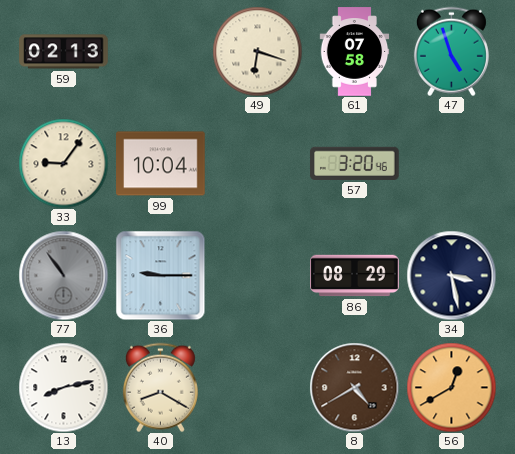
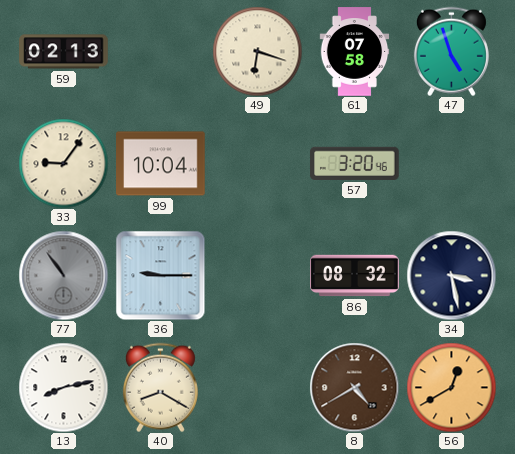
86: 08:29 -> 08:32
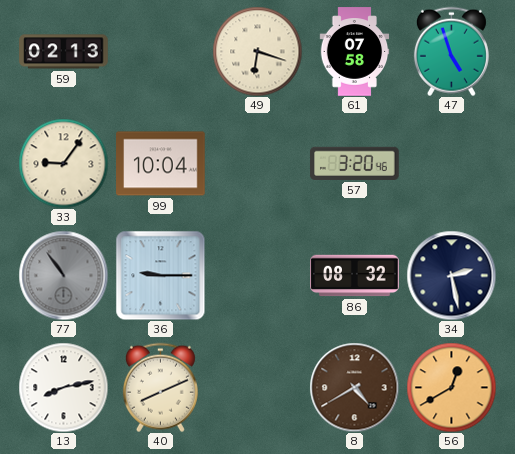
34: 3:28 -> 2:28
40: 8:20 -> 8:11
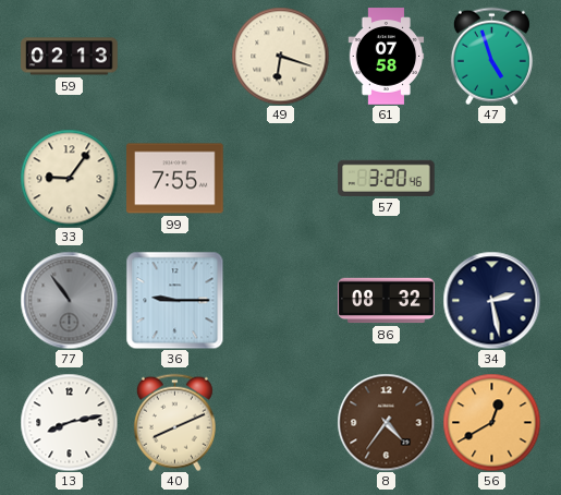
99: 10:04 -> 7:55
8: 4:40 -> 4:36
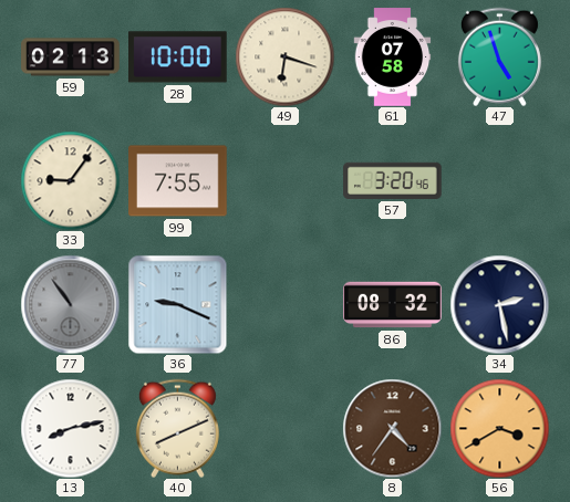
28: none -> 10:00
36: 9:15 -> 9:19
56: 12:40 -> 3:40
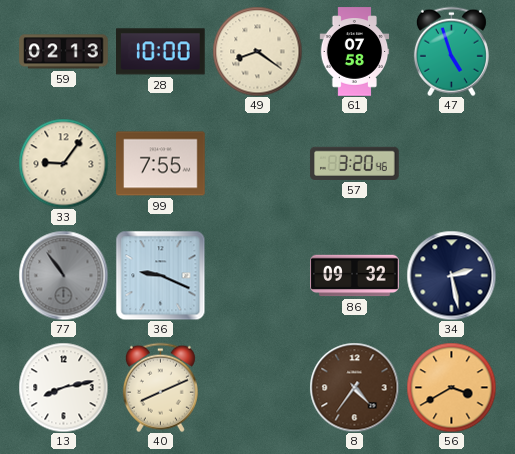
49: 6:18 -> 8:21
86: 08:32 -> 09:32
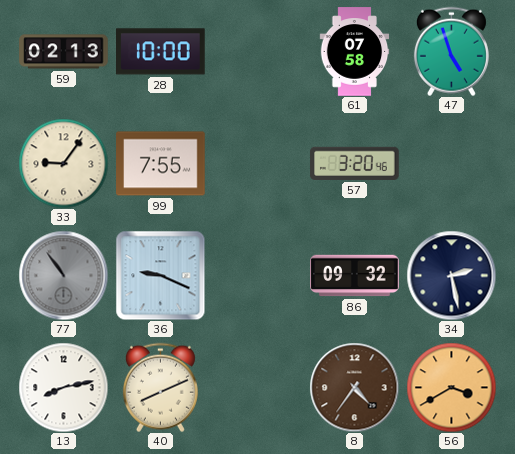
49: 8:21 -> none
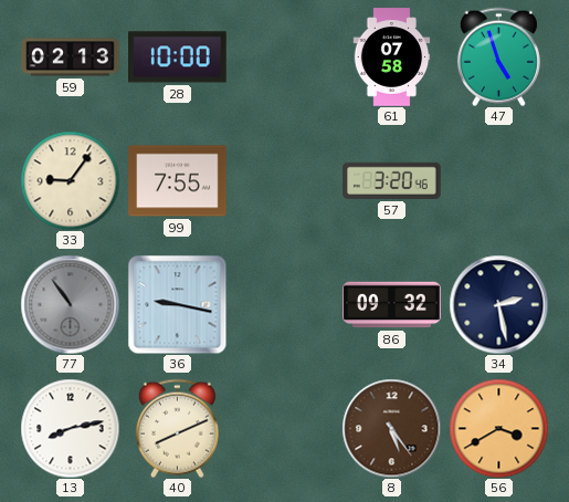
36: 9:19 -> 9:17
8: 4:36 -> 5:24
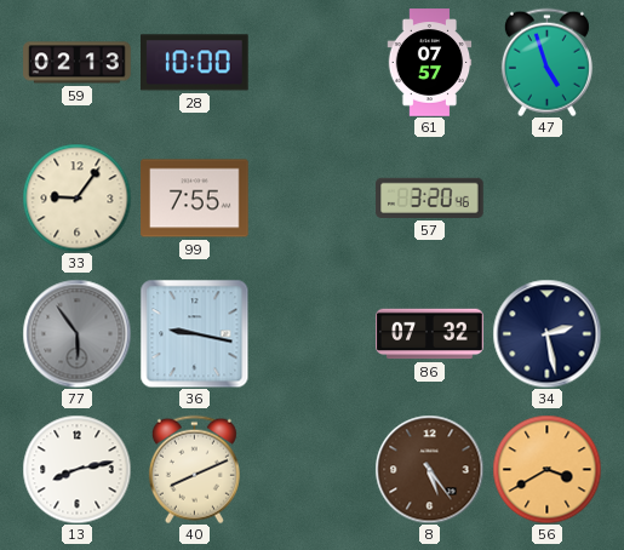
61: 07:58 -> 07:57
77: 10:54 -> 5:54
86: 09:32 -> 07:32
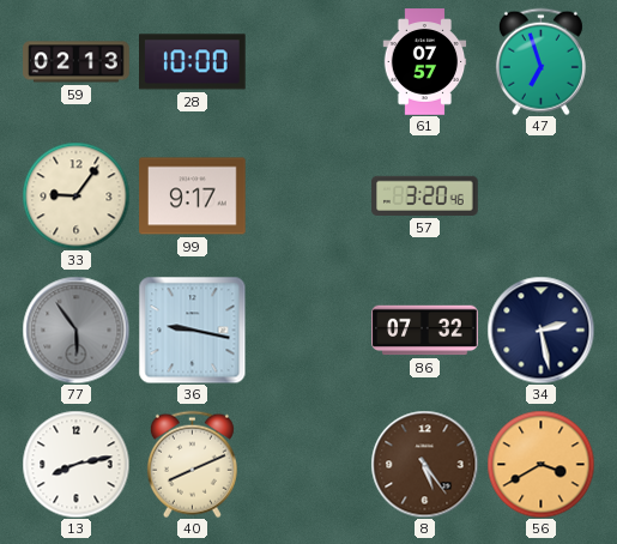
47: 4:57 -> 6:57
99: 7:55 -> 9:17
